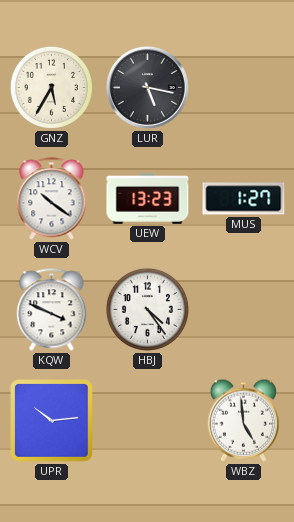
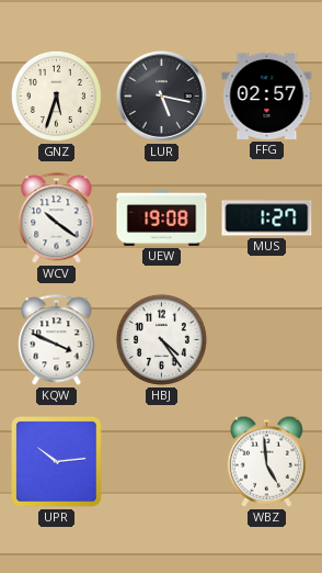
GNZ: 5:35 -> 5:33
FFG: none -> 02:57
UEW: 13:23 -> 19:08
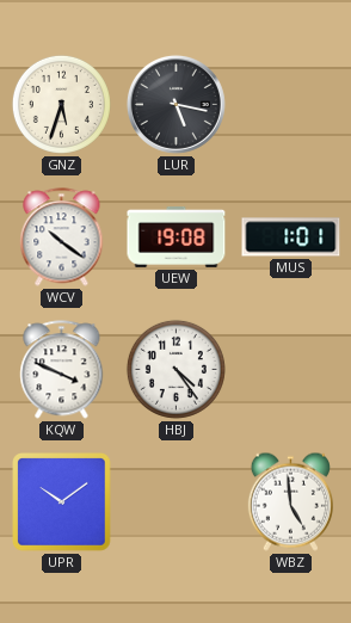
FFG: 02:57 -> none
MUS: 1:27 -> 1:01
UPR: 10:14 -> 10:09
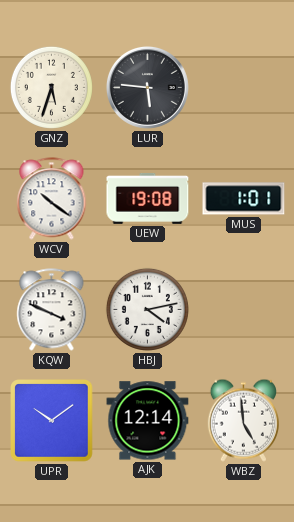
LUR: 5:17 -> 5:46
HBJ: 4:24 -> 4:13
AJK: none -> 12:14
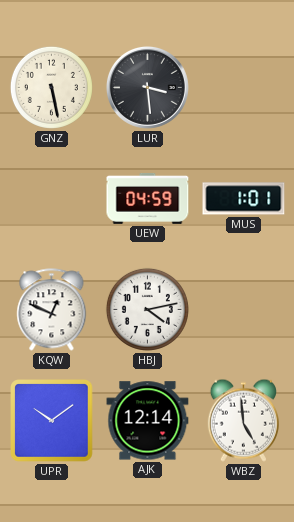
GNZ: 5:33 -> 5:28
LUR: 5:46 -> 3:29
WCV: 10:21 -> none
UEW: 19:08 -> 04:59
KQW: 3:49 -> 12:49
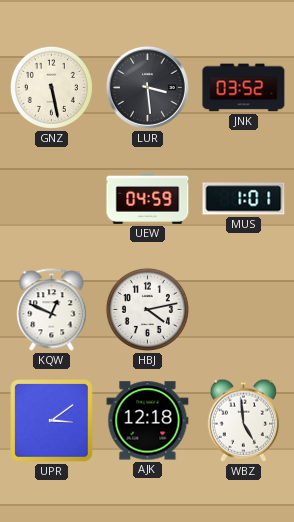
JNK: none -> 03:52
UPR: 10:09 -> 3:09
AJK: 12:14 -> 12:18
